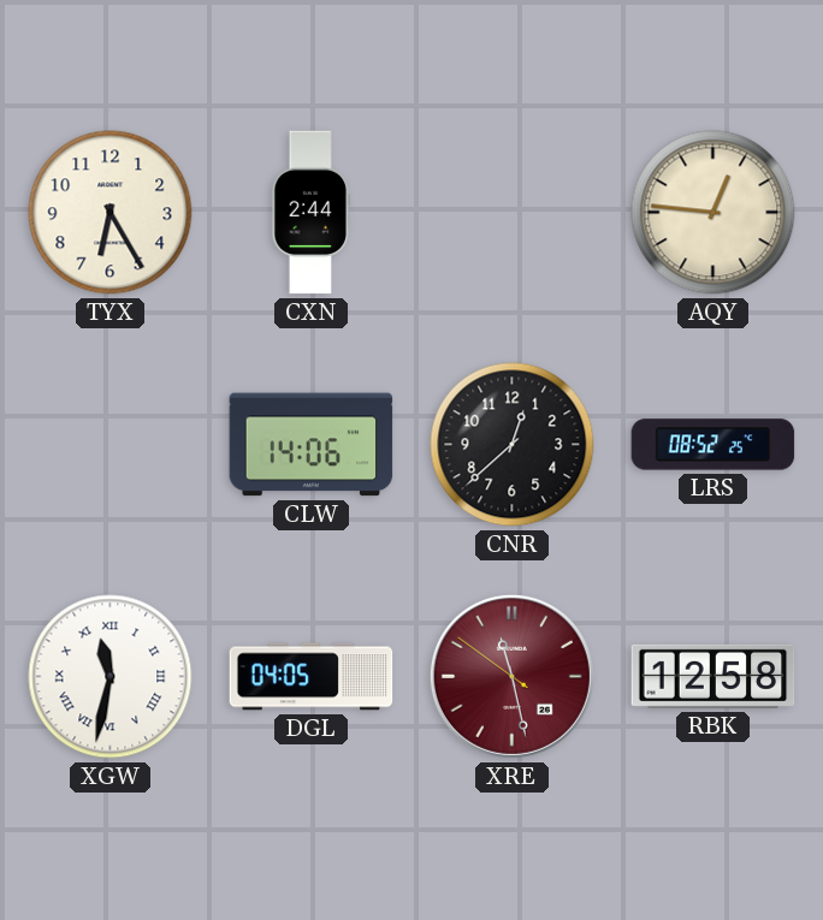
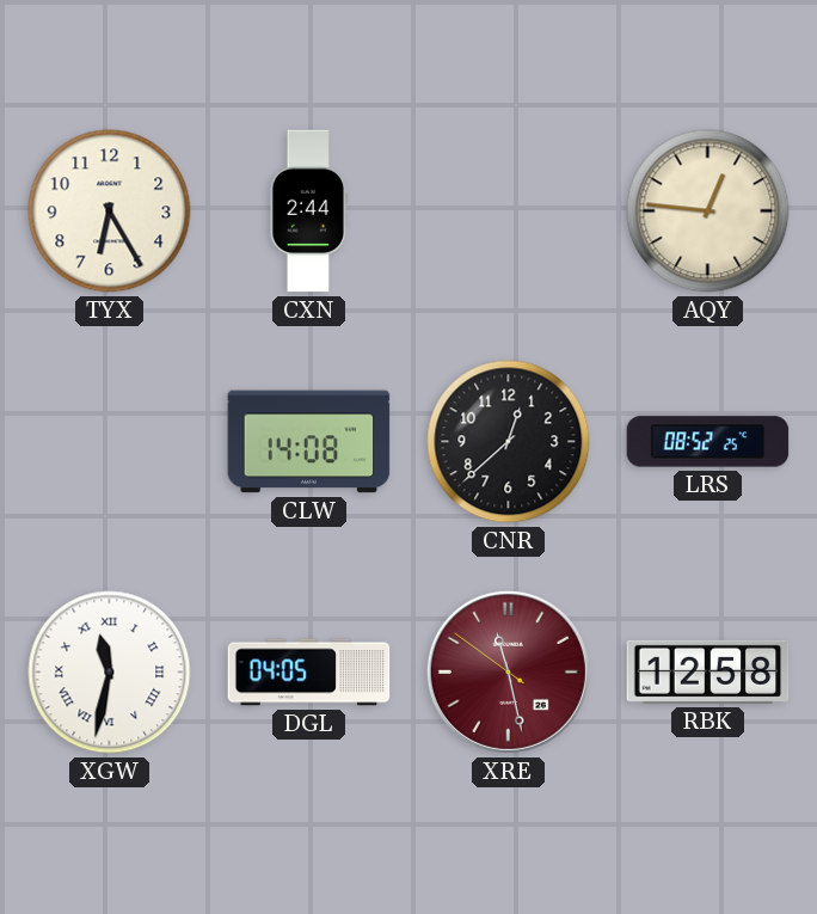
CLW: 14:06 -> 14:08
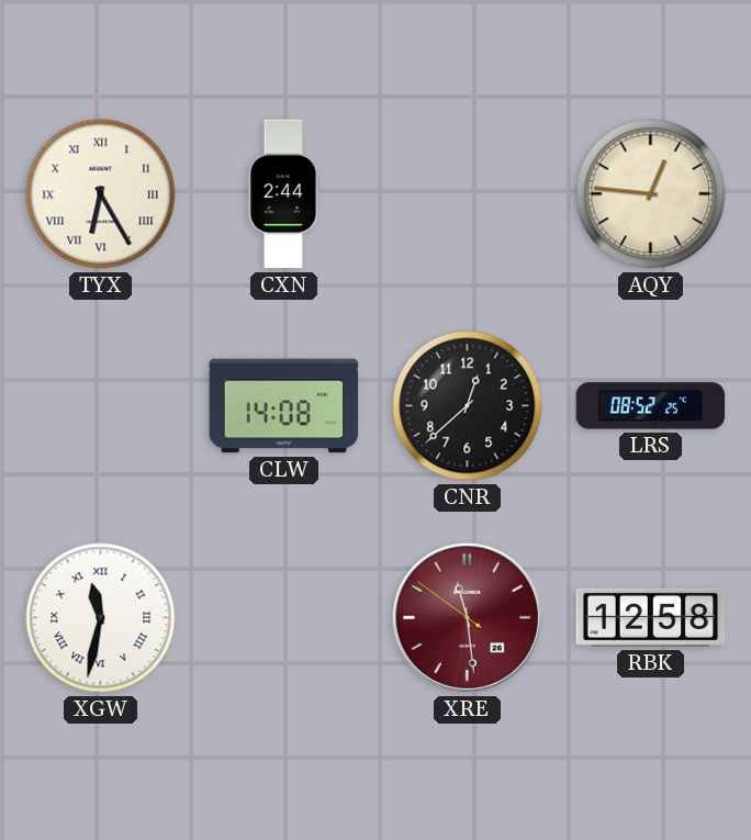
TYX numerals: Arabic -> Roman
DGL: 04:05 -> none
XRE: 11:27 -> 11:28
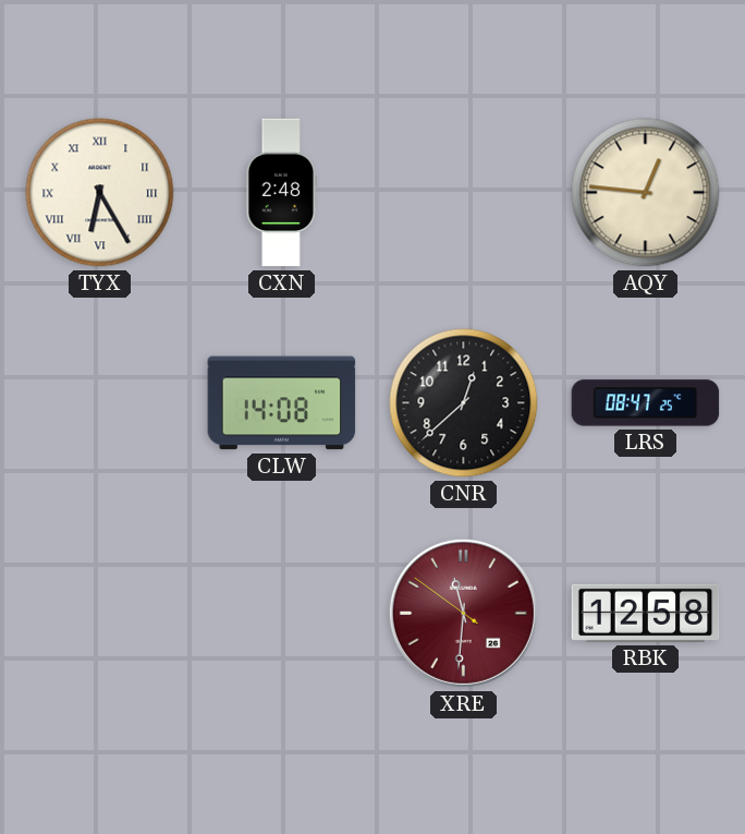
CXN: 2:44 -> 2:48
LRS: 08:52 -> 08:47
XGW: 11:32 -> none
XRE: 11:28 -> 11:30
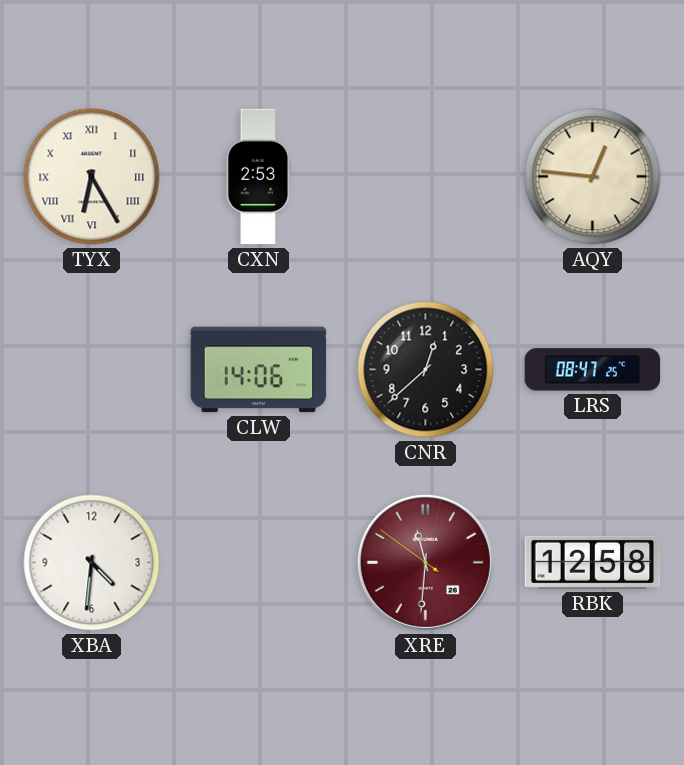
CXN: 2:48 -> 2:53
CLW: 14:08 -> 14:06
XBA: none -> 4:31
